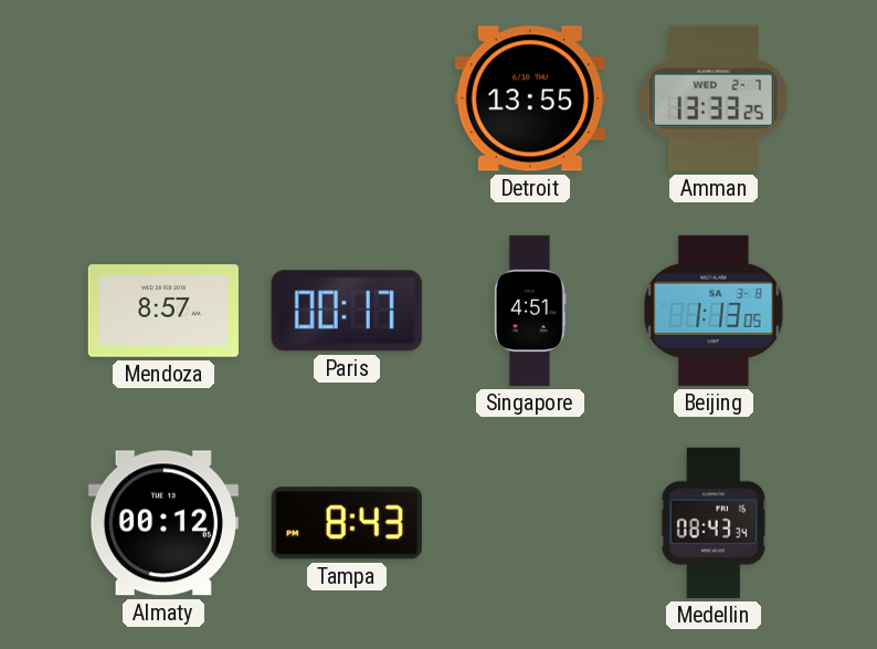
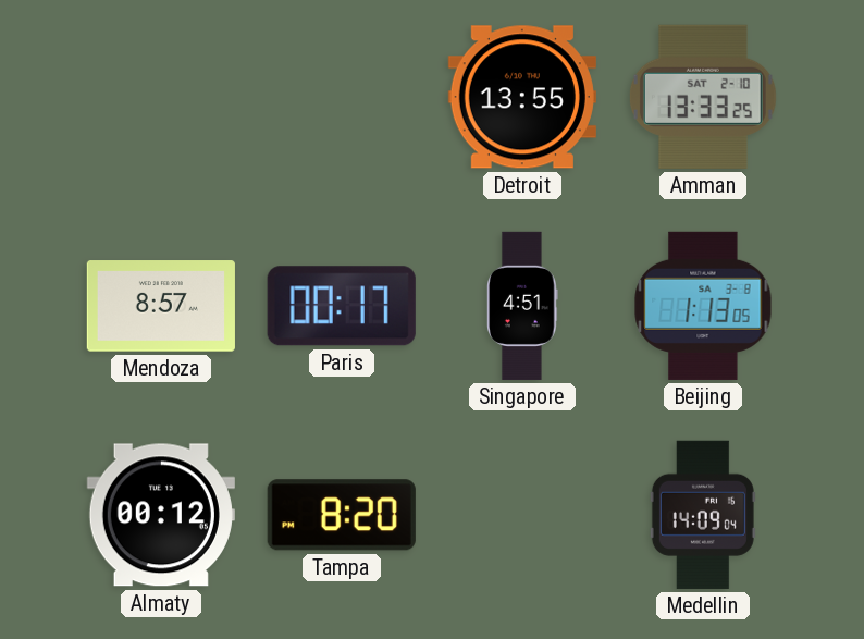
Amman date: WED 2-7 -> SAT 2-10
Tampa: 8:43 -> 8:20
Medellin: 08:43 -> 14:09
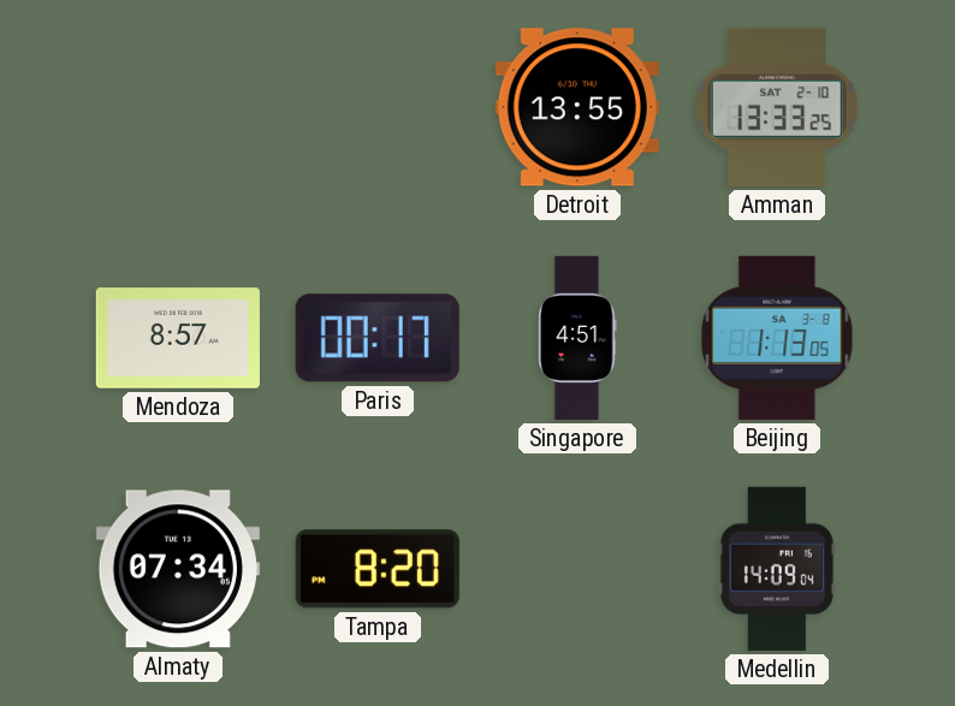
Almaty: 00:12 -> 07:34
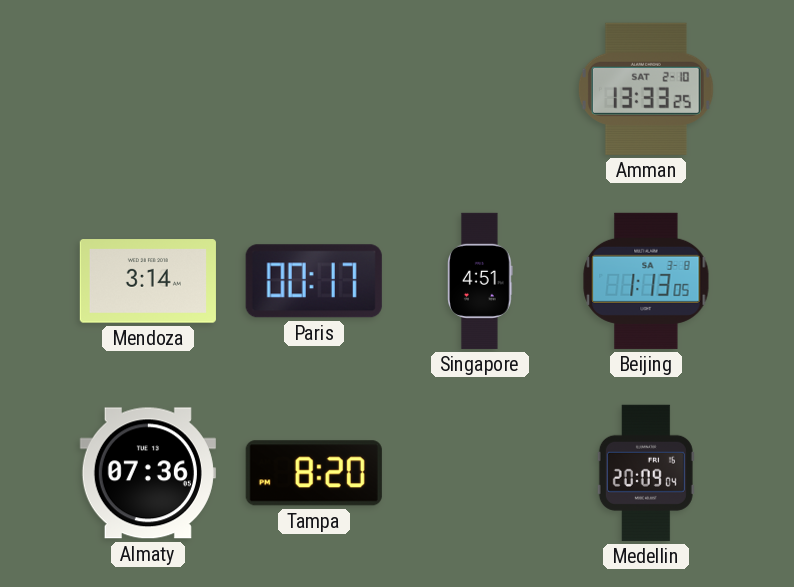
Detroit: 13:55 -> none
Mendoza: 8:57 -> 3:14
Almaty: 07:34 -> 07:36
Medellin: 14:09 -> 20:09
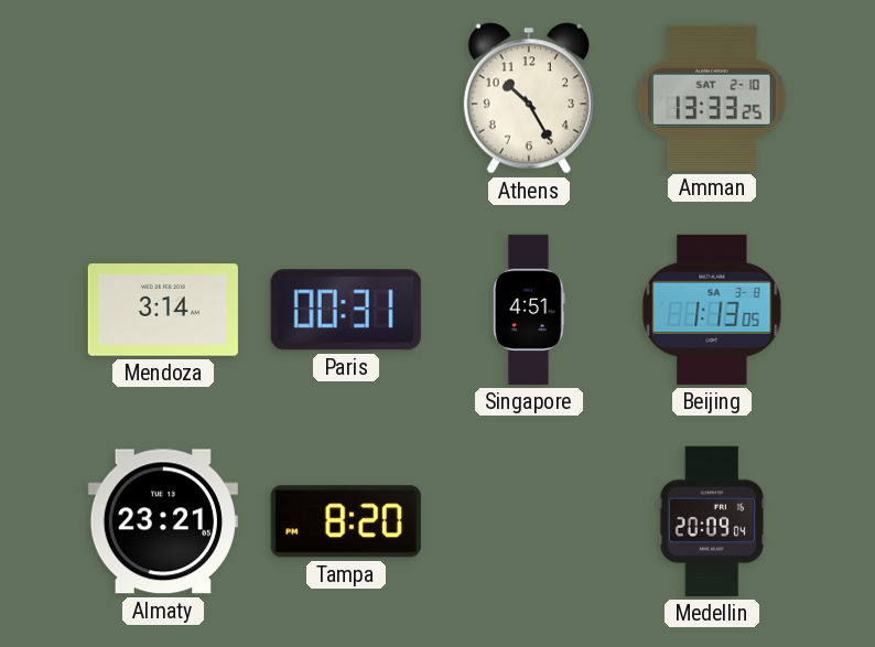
Athens: none -> 10:25
Paris: 00:17 -> 00:31
Almaty: 07:36 -> 23:21
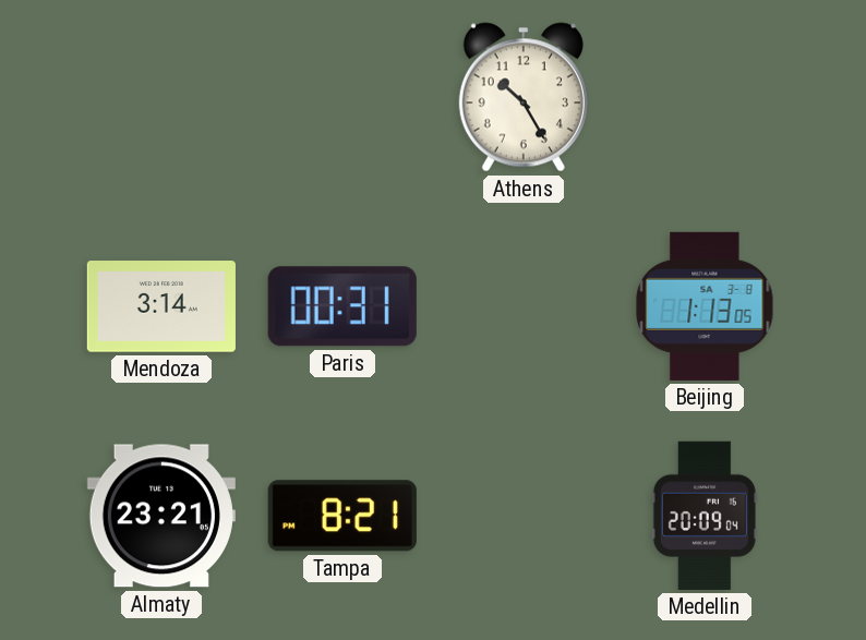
Amman: 13:33 -> none
Singapore: 4:51 -> none
Tampa: 8:20 -> 8:21
